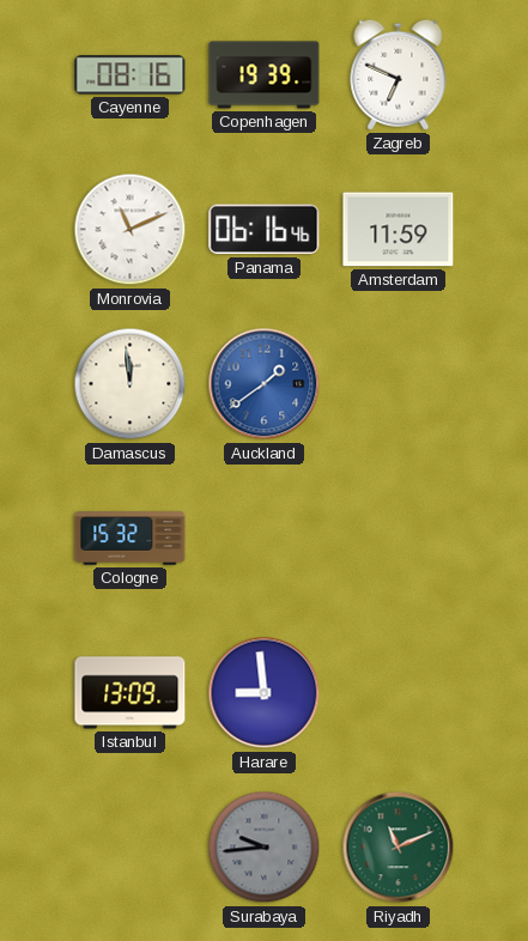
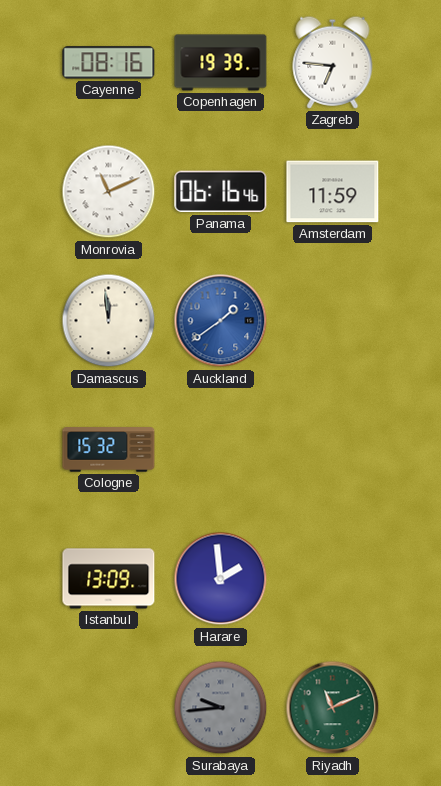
Zagreb: 6:49 -> 6:46
Harare: 8:59 -> 1:59
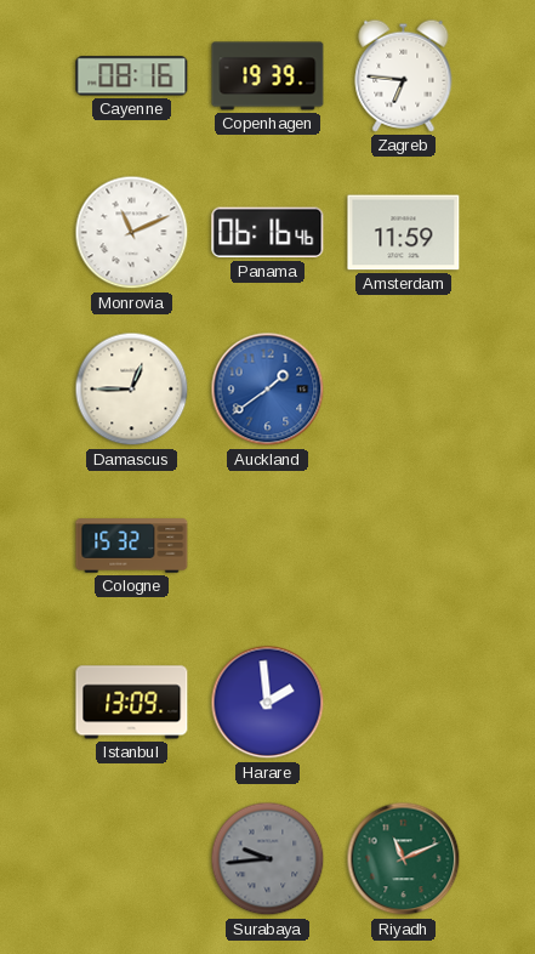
Damascus: 11:59 -> 12:45
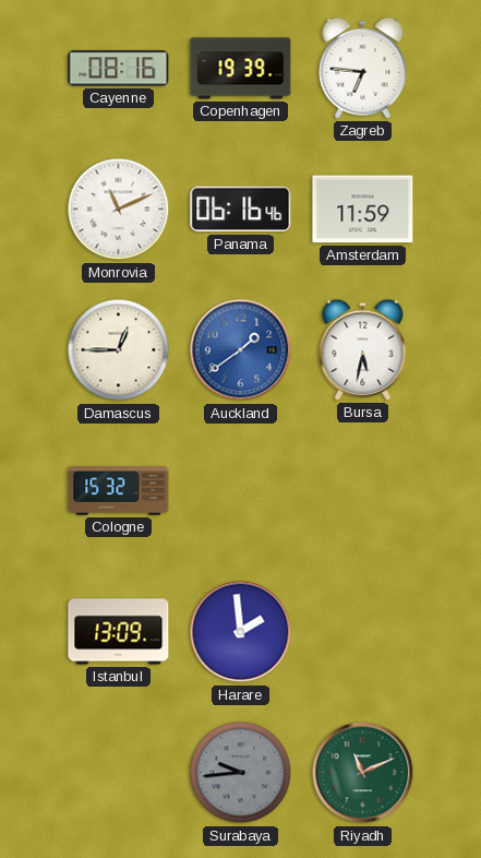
Bursa: none -> 5:32
